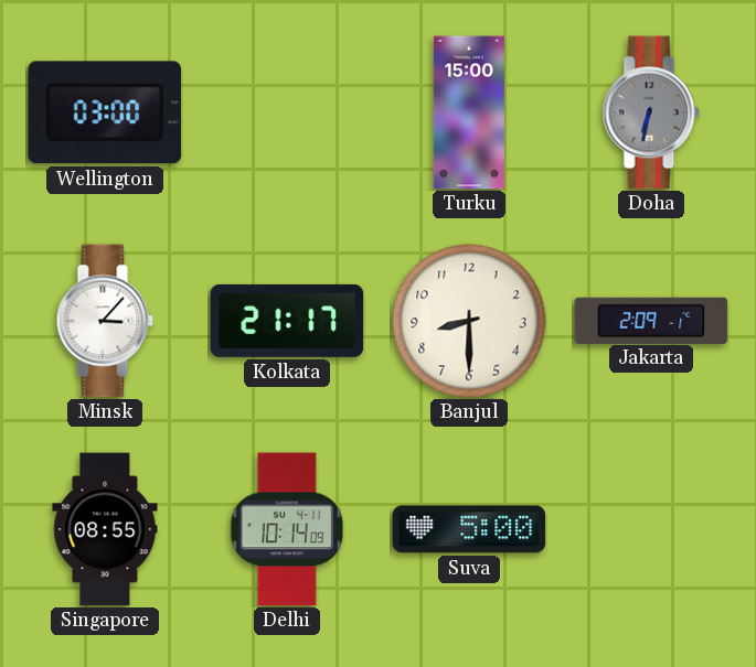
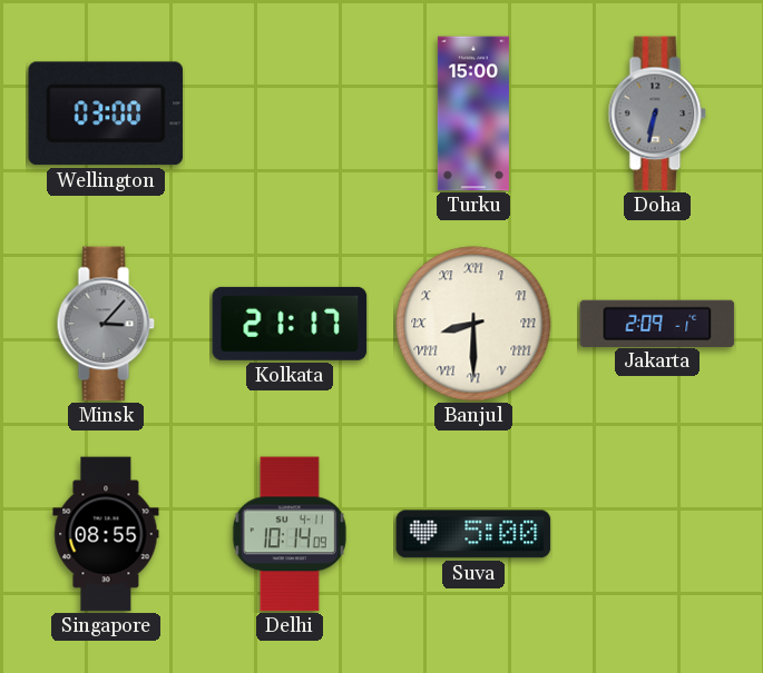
Minsk dial: white -> grey
Banjul numerals: Arabic -> Roman
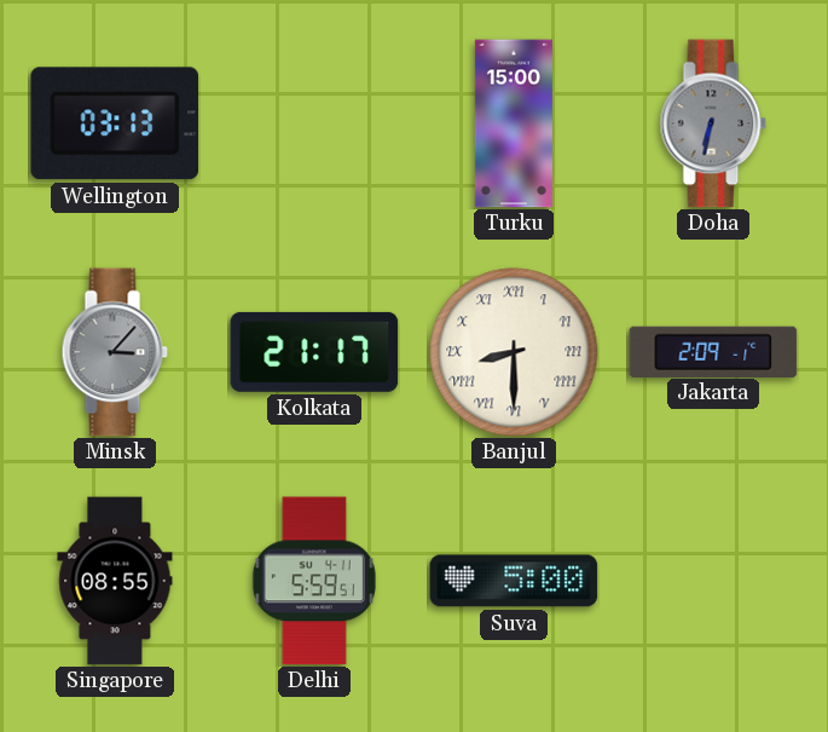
Wellington: 03:00 -> 03:13
Delhi: 10:14 -> 5:59
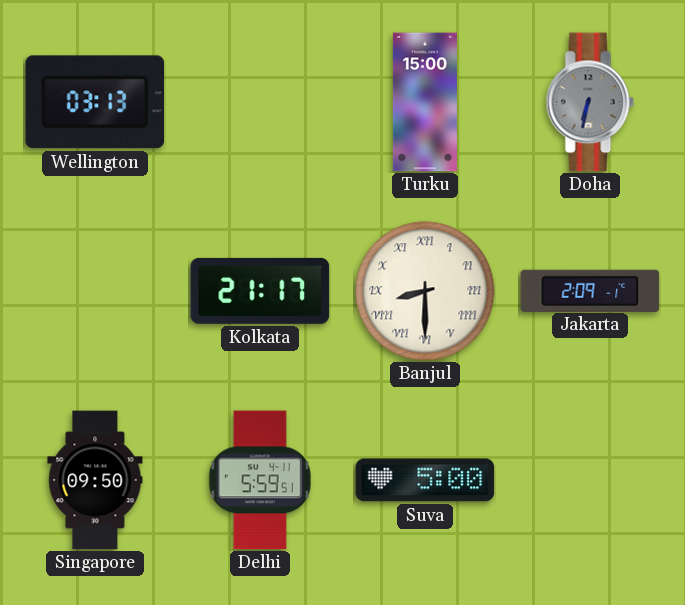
Minsk: 3:07 -> none
Singapore: 08:55 -> 09:50
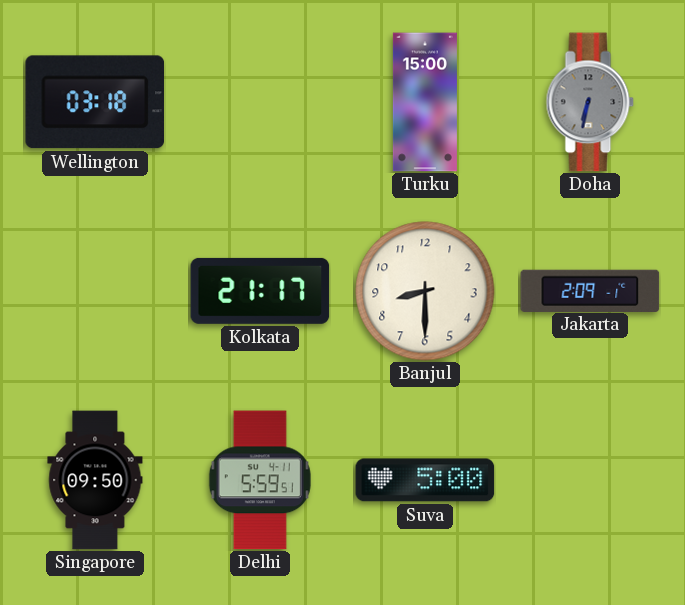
Wellington: 03:13 -> 03:18
Banjul numerals: Roman -> Arabic
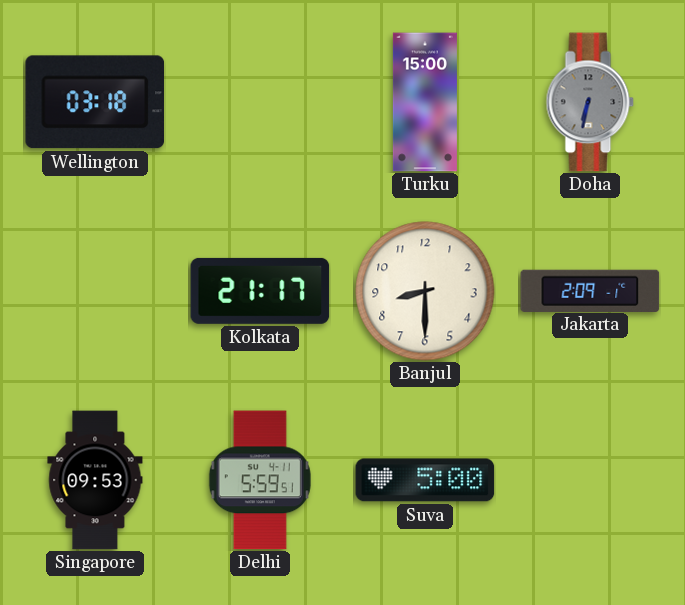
Singapore: 09:50 -> 09:53
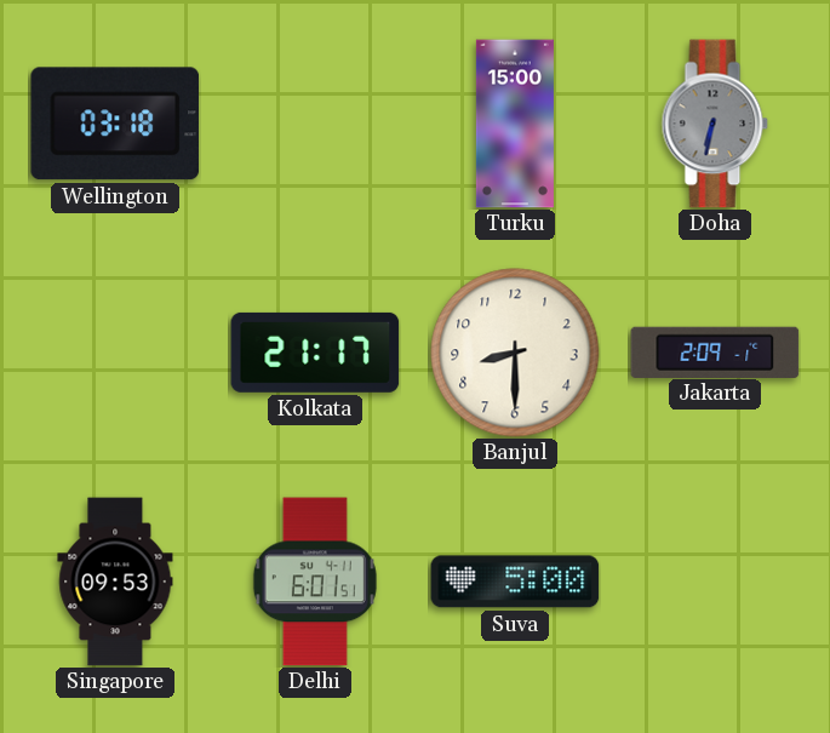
Delhi: 5:59 -> 6:01
